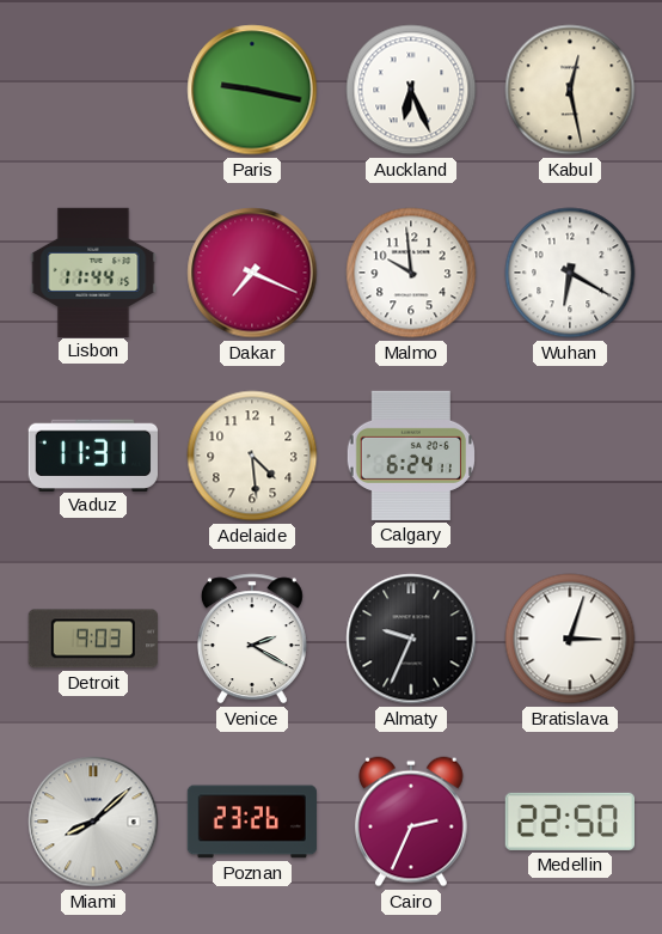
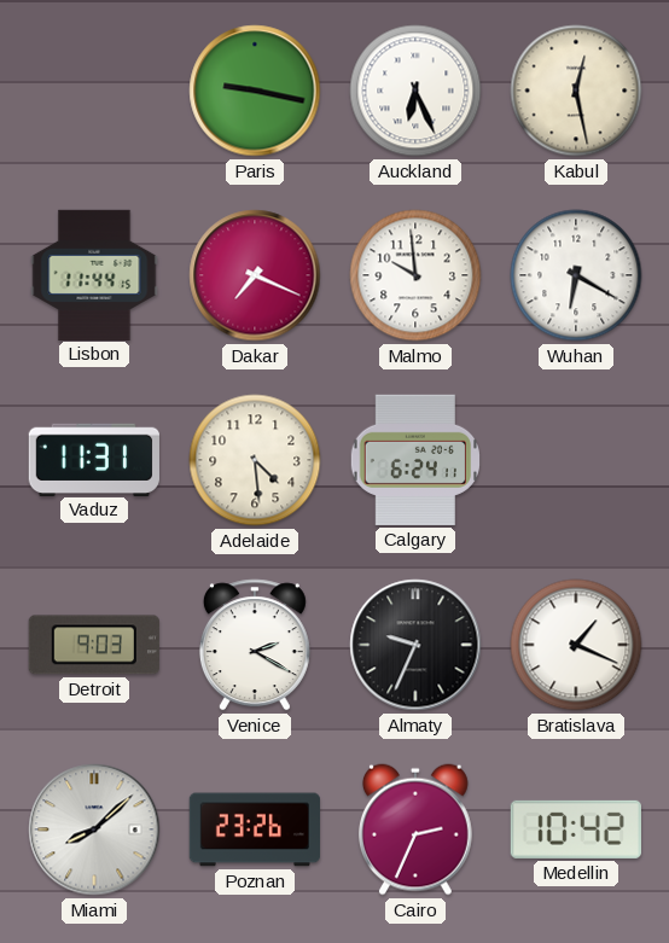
Bratislava: 3:03 -> 1:19
Medellin: 22:50 -> 10:42
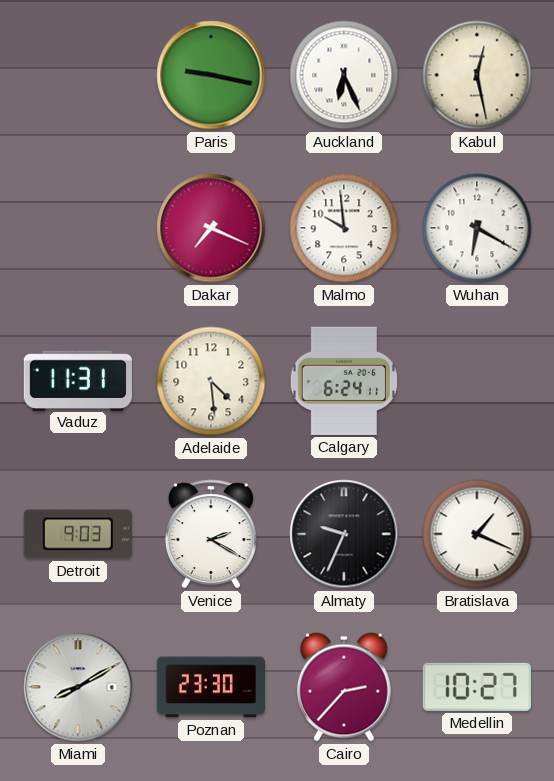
Lisbon: 11:44 -> none
Miami: 8:08 -> 8:10
Poznan: 23:26 -> 23:30
Cairo: 2:34 -> 2:37
Medellin: 10:42 -> 10:27
